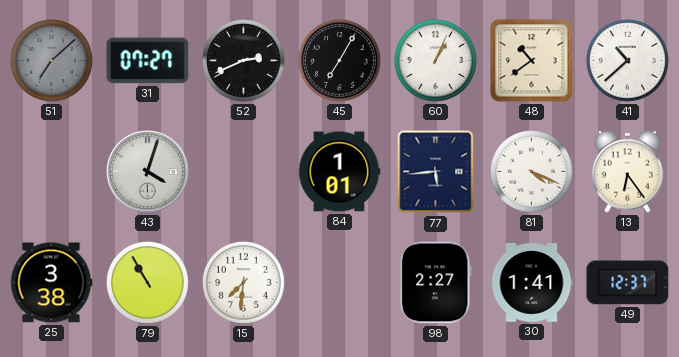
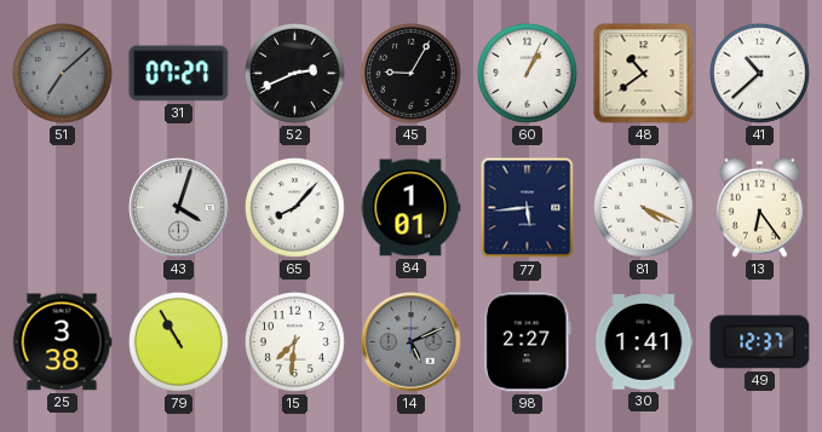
45: 7:05 -> 9:05
65: none -> 8:07
14: none -> 5:11
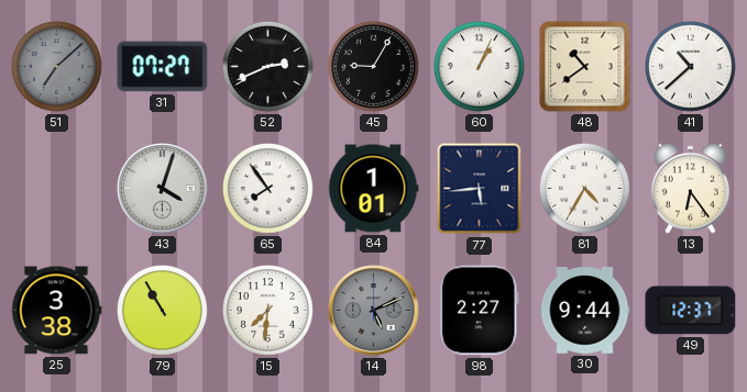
65: 8:07 -> 7:54
81: 4:19 -> 4:35
30: 1:41 -> 9:44
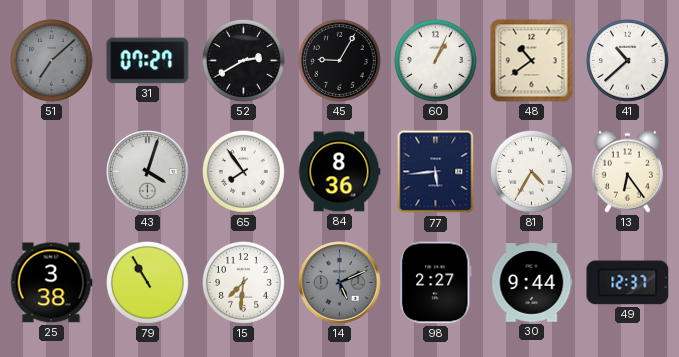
52: 2:41 -> 2:40
84: 1:01 -> 8:36
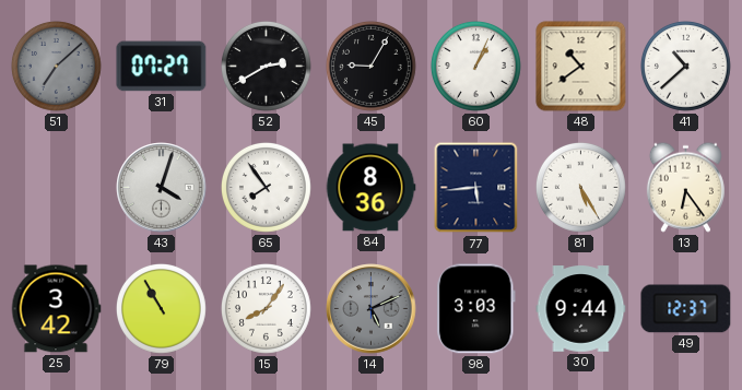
81: 4:35 -> 5:25
25: 3:38 -> 3:42
15: 7:31 -> 8:06
98: 2:27 -> 3:03
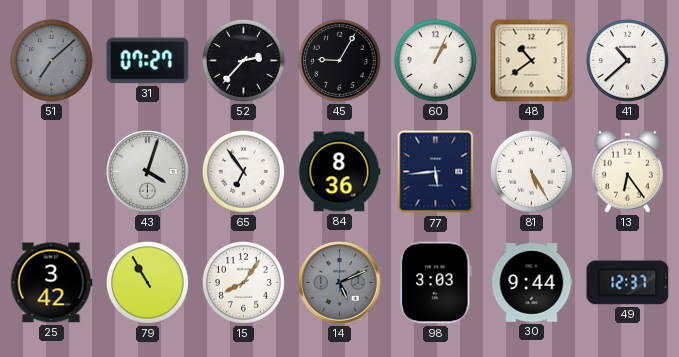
52: 2:40 -> 2:37
65: 7:54 -> 6:54
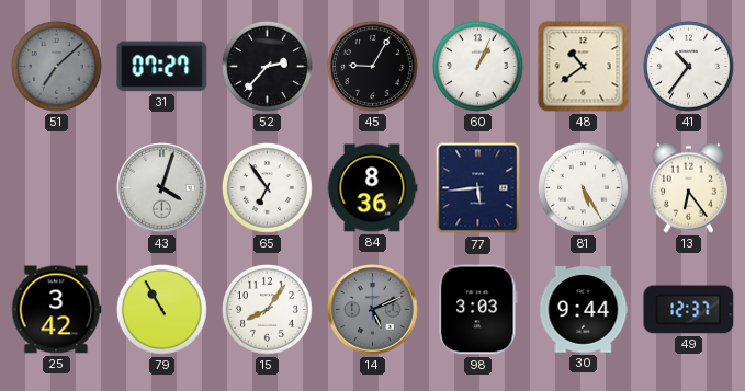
41: 10:38 -> 10:36
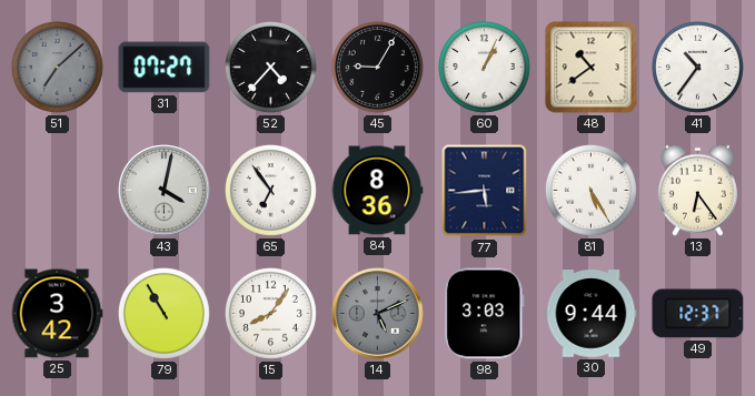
52: 2:37 -> 4:37
43: 4:03 -> 4:02
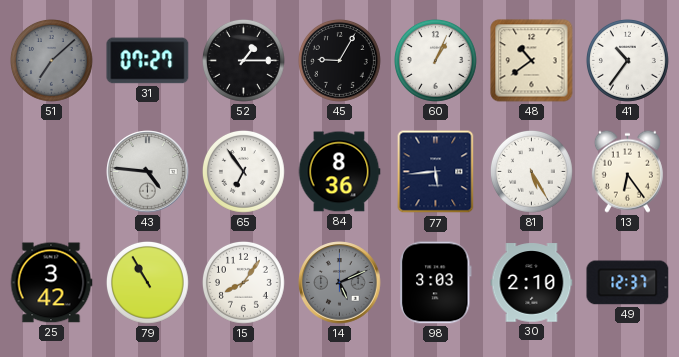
52: 4:37 -> 1:15
43: 4:02 -> 4:46
30: 9:44 -> 2:10
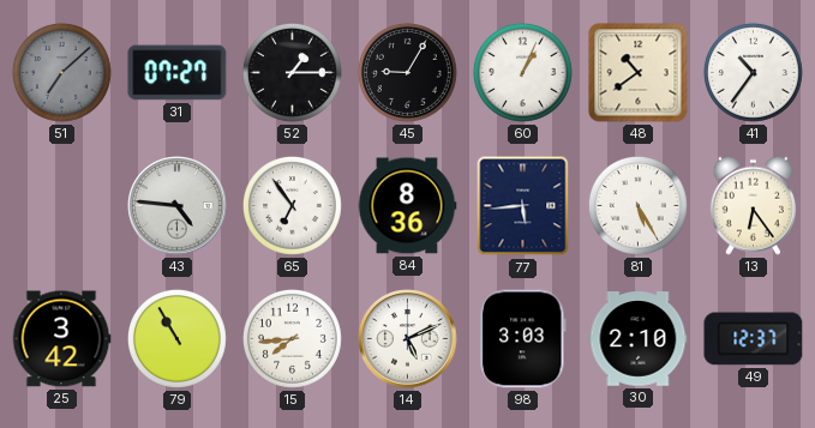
15: 8:06 -> 7:44
14 dial: grey -> white
